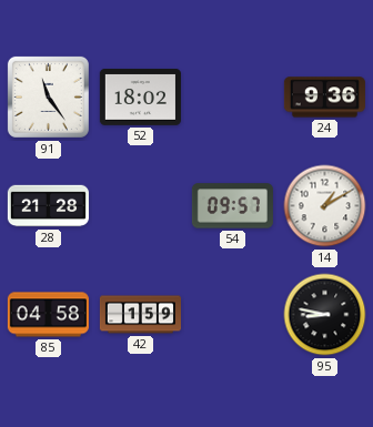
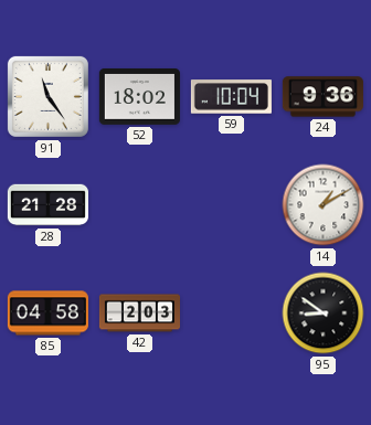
59: none -> 10:04
54: 09:57 -> none
42: 1:59 -> 2:03
95: 8:47 -> 8:51
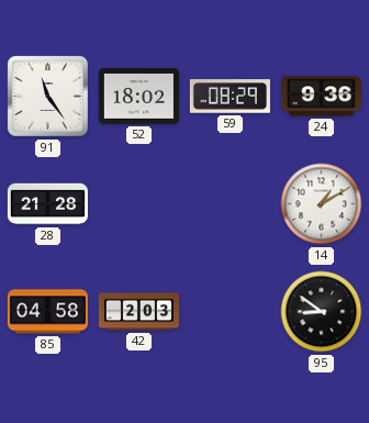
59: 10:04 -> 08:29
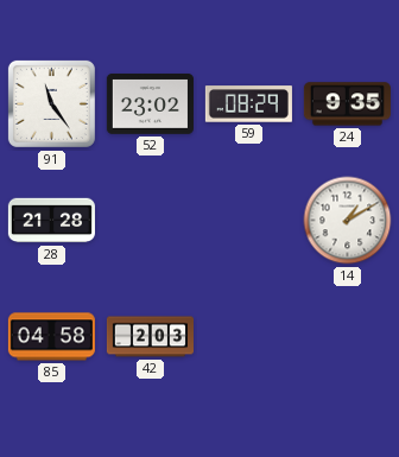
52: 18:02 -> 23:02
24: 9:36 -> 9:35
95: 8:51 -> none
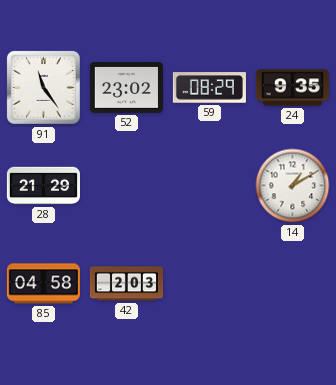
28: 21:28 -> 21:29
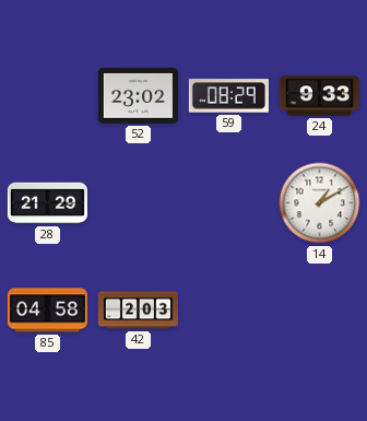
91: 11:24 -> none
24: 9:35 -> 9:33
